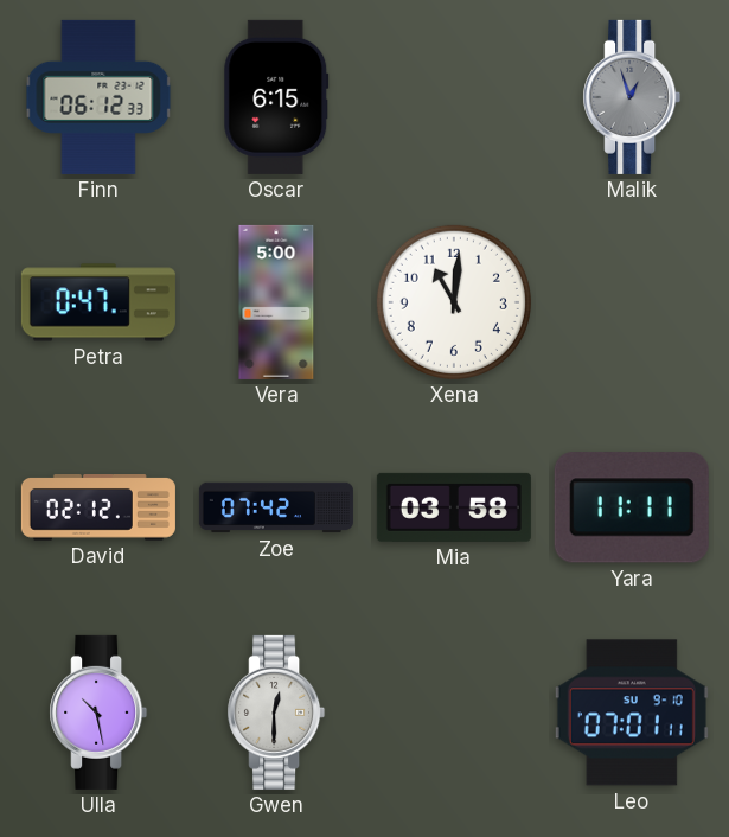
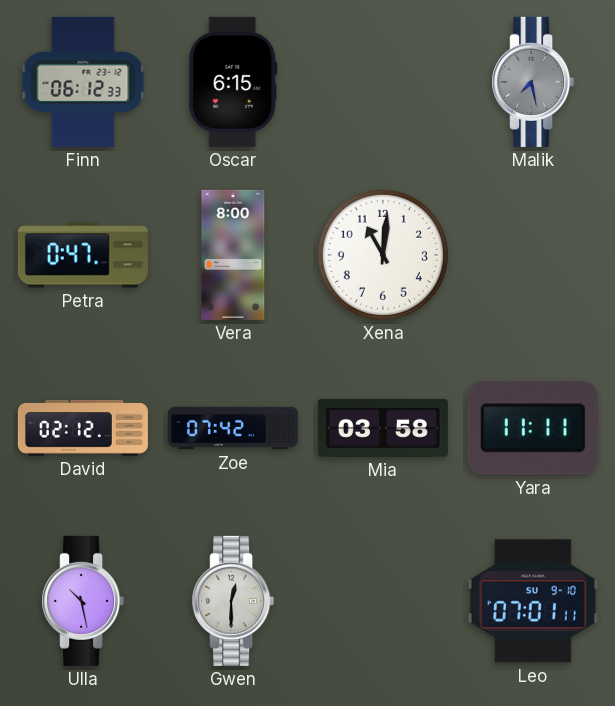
Malik: 12:57 -> 7:28
Vera: 5:00 -> 8:00
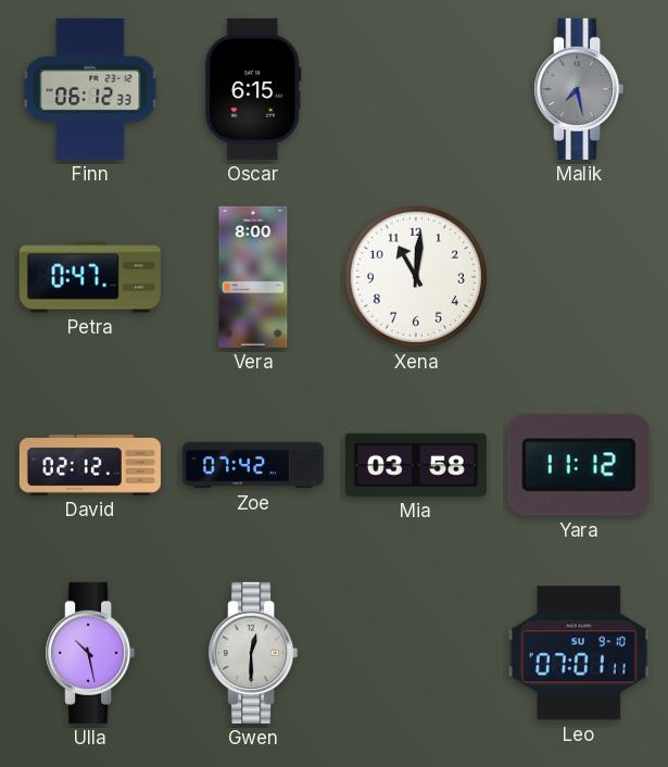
Yara: 11:11 -> 11:12
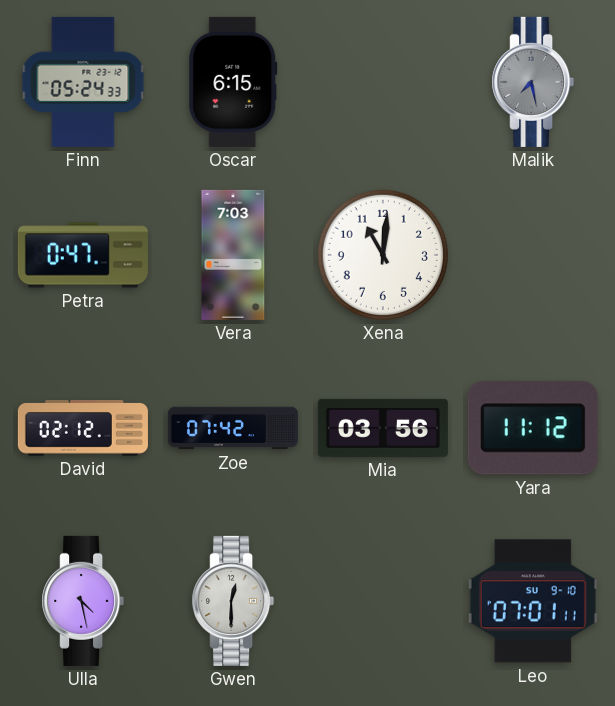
Finn: 06:12 -> 05:24
Vera: 8:00 -> 7:03
Mia: 03:58 -> 03:56
Ulla: 10:28 -> 4:28
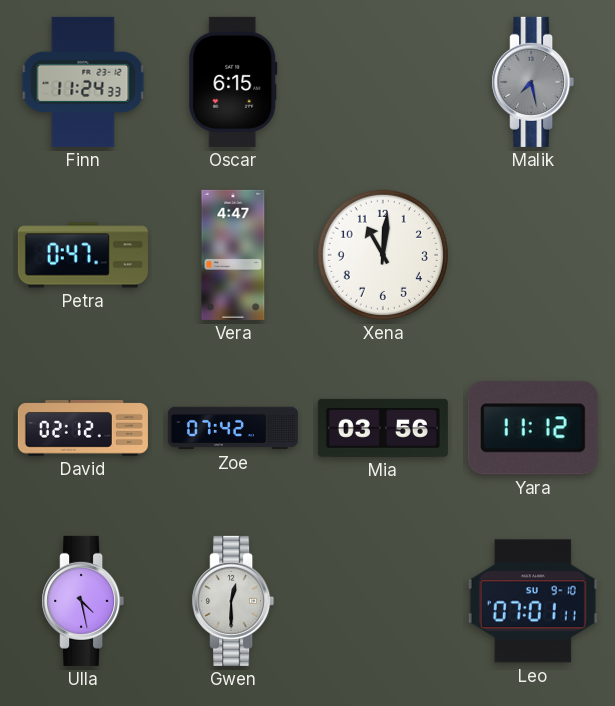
Finn: 05:24 -> 11:24
Vera: 7:03 -> 4:47
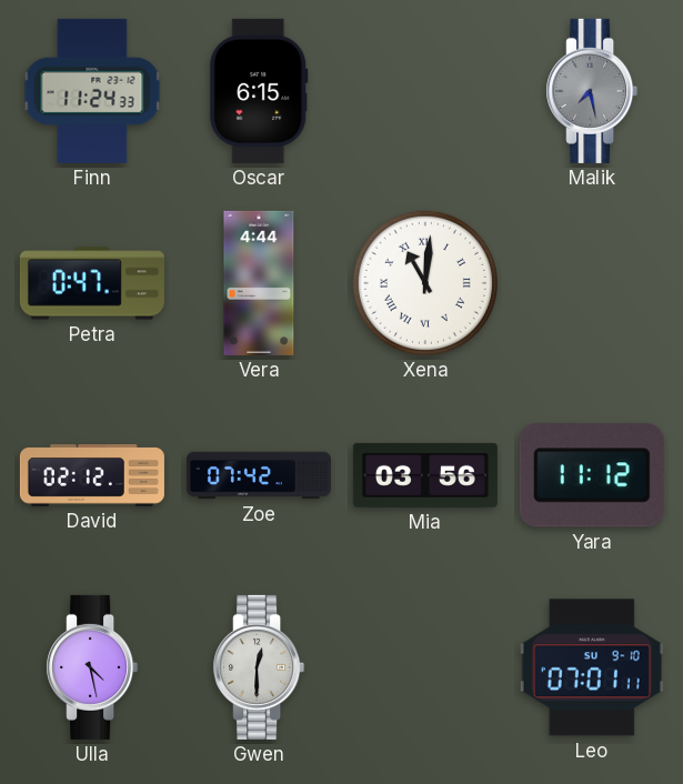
Vera: 4:47 -> 4:44
Xena numerals: Arabic -> Roman
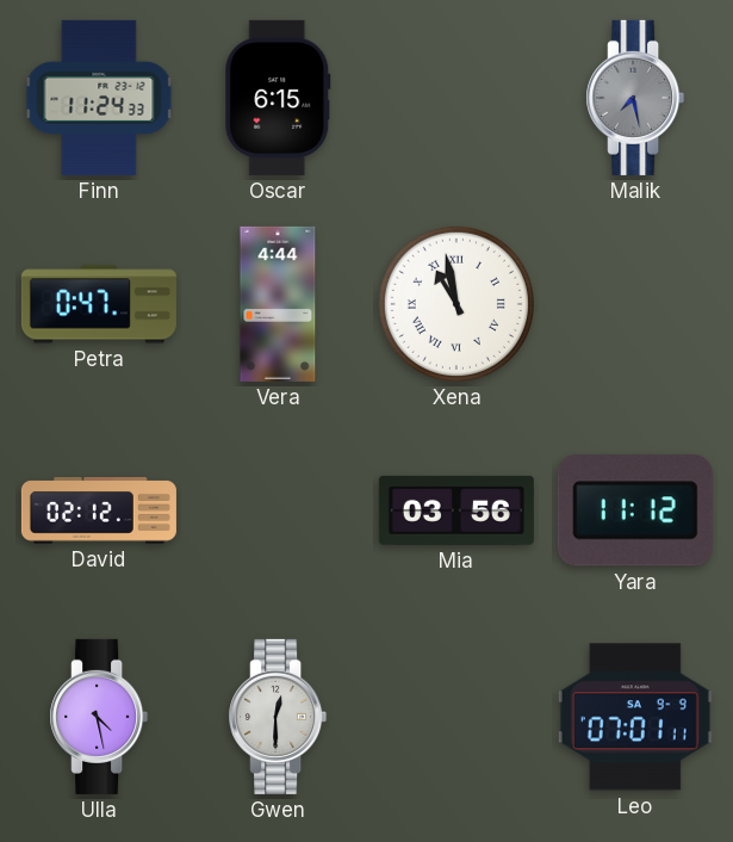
Xena: 11:01 -> 10:58
Zoe: 07:42 -> none
Leo date: SU 9-10 -> SA 9-9
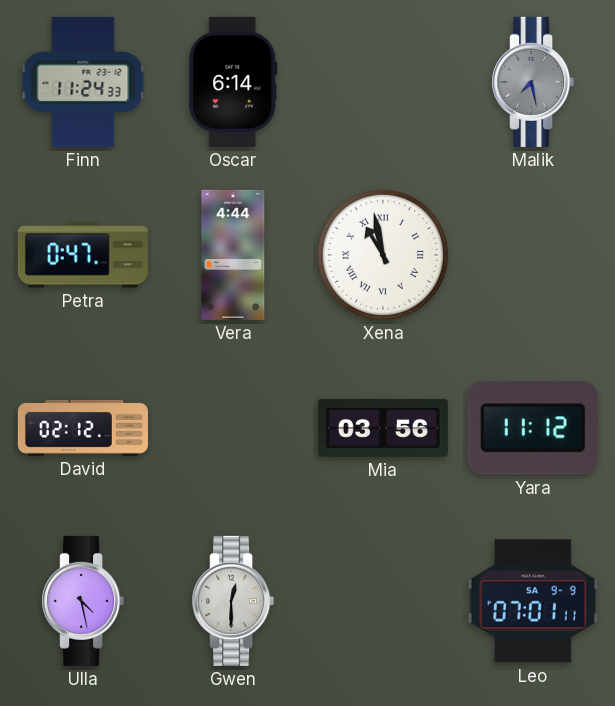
Oscar: 6:15 -> 6:14
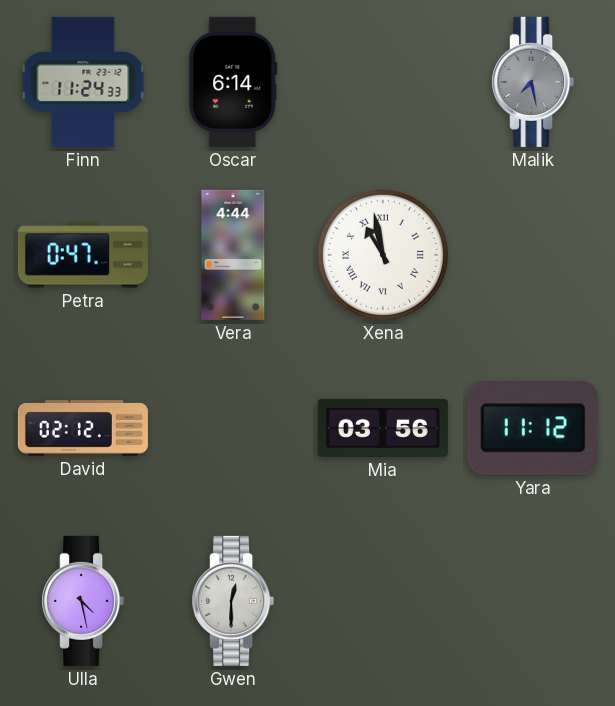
Leo: 07:01 -> none
